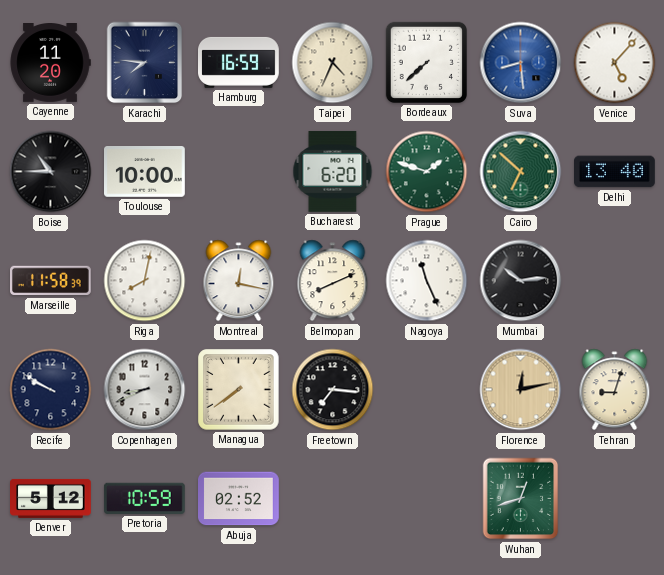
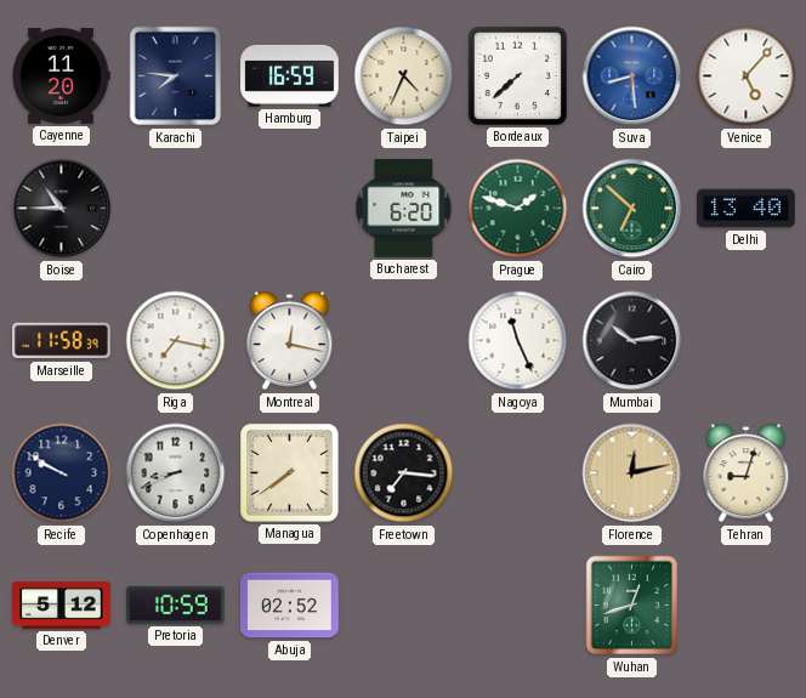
Toulouse: 10:00 -> none
Riga: 8:02 -> 7:17
Belmopan: 8:11 -> none
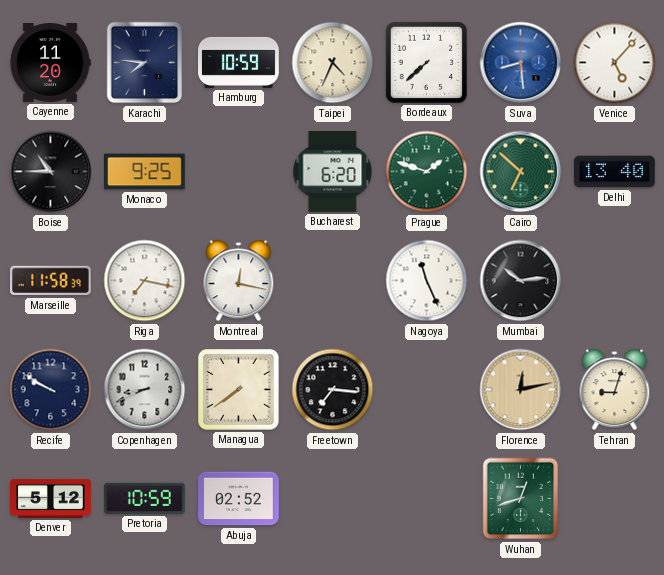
Hamburg: 16:59 -> 10:59
Monaco: none -> 9:25
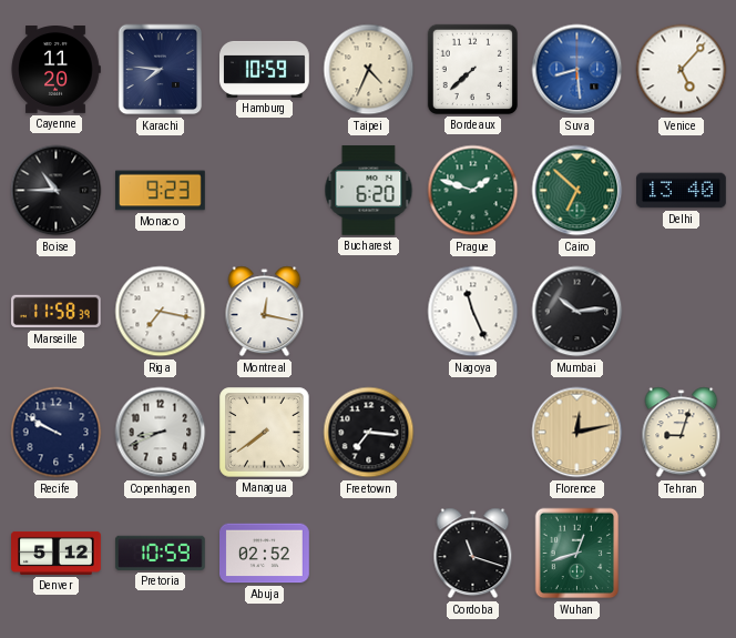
Monaco: 9:25 -> 9:23
Cordoba: none -> 11:18
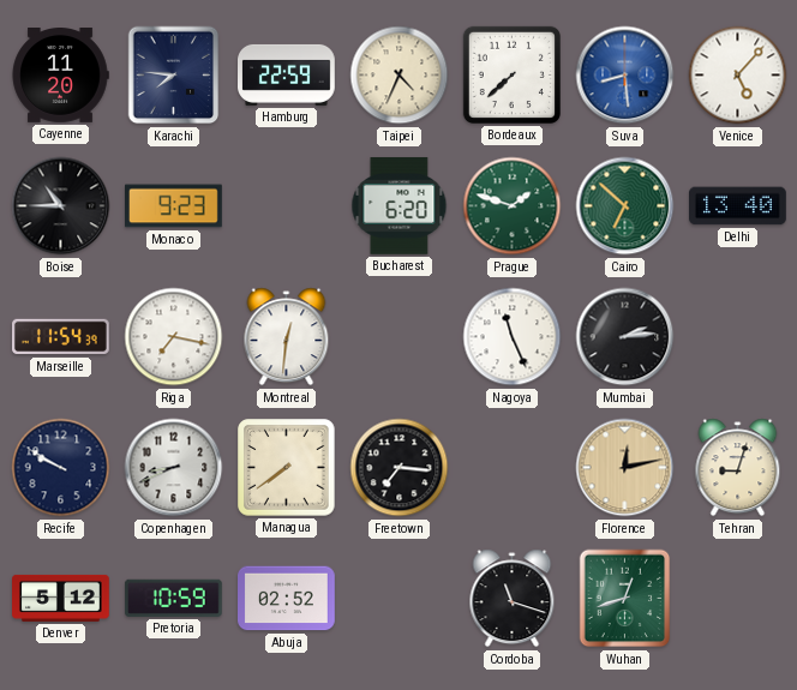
Hamburg: 10:59 -> 22:59
Marseille: 11:58 -> 11:54
Montreal: 12:17 -> 12:31
Mumbai: 10:14 -> 2:14
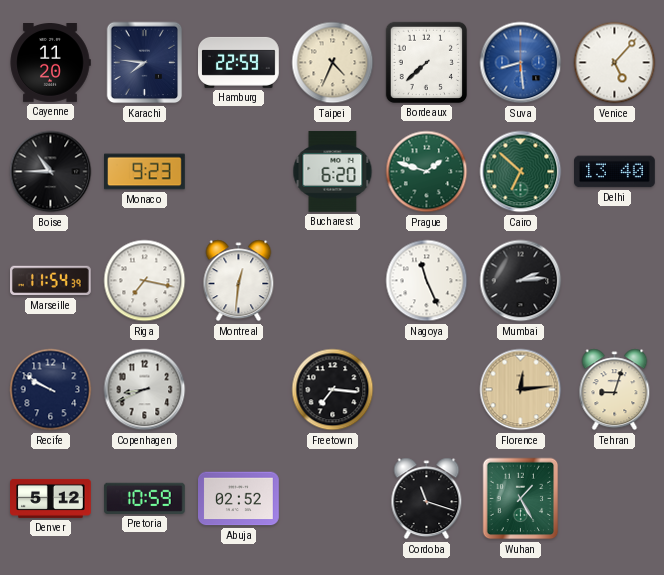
Managua: 7:39 -> none
Florence: 12:13 -> 12:14
Wuhan: 12:42 -> 1:25
